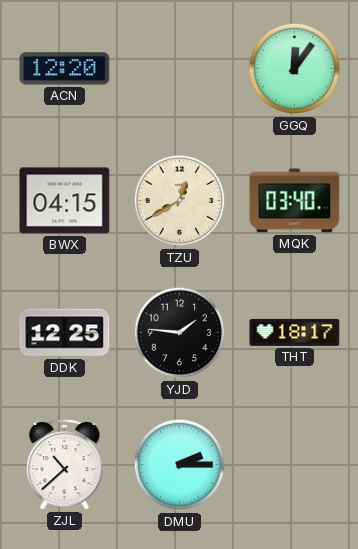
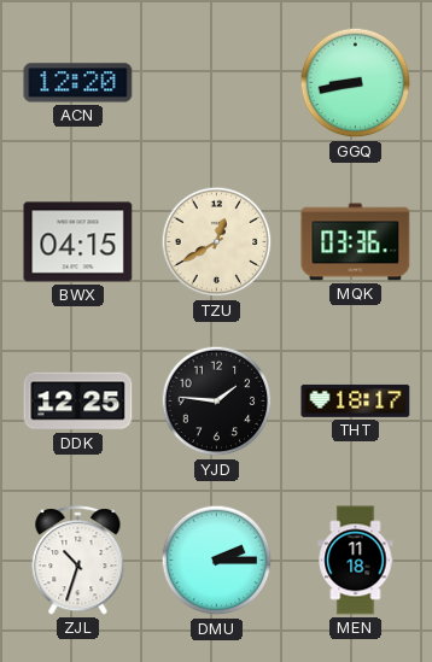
GGQ: 12:06 -> 8:43
MQK: 03:40 -> 03:36
ZJL: 10:38 -> 10:33
MEN: none -> 11:18
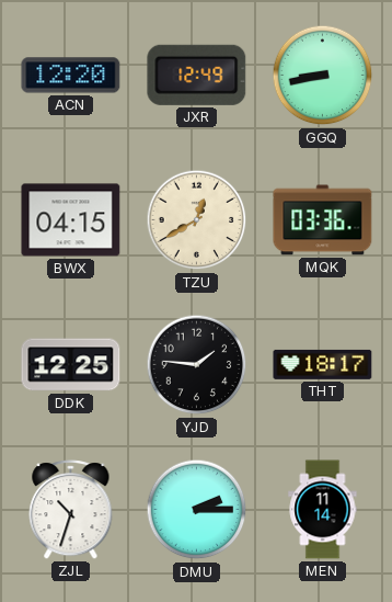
JXR: none -> 12:49
MEN: 11:18 -> 11:14
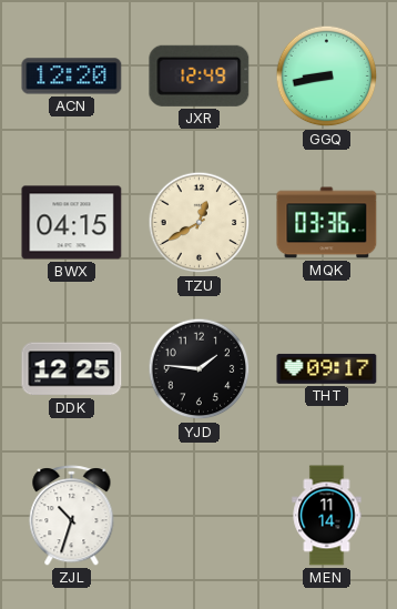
THT: 18:17 -> 09:17
DMU: 2:15 -> none
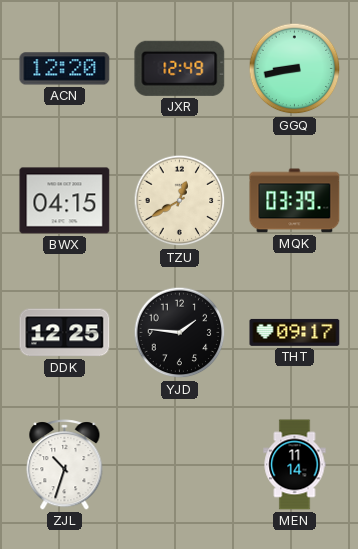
MQK: 03:36 -> 03:39
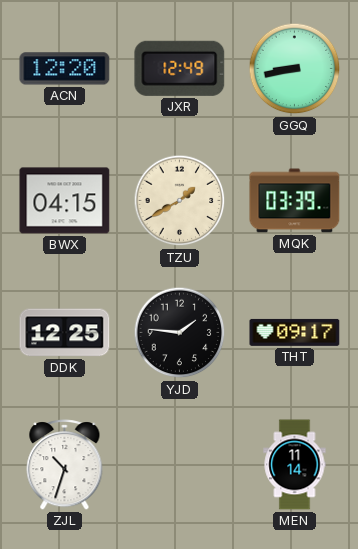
TZU: 12:40 -> 1:40
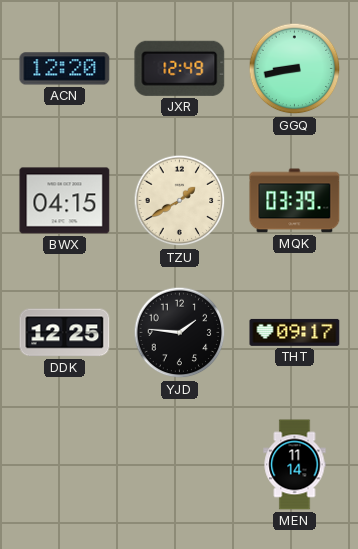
ZJL: 10:33 -> none
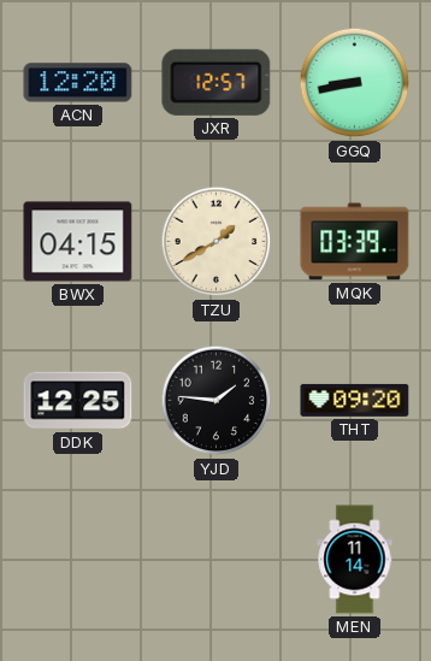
JXR: 12:49 -> 12:57
THT: 09:17 -> 09:20
